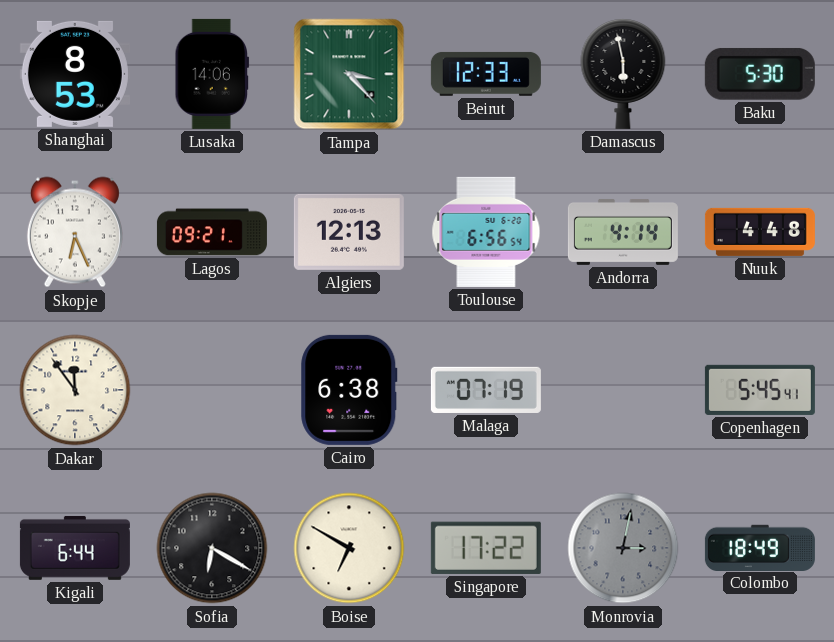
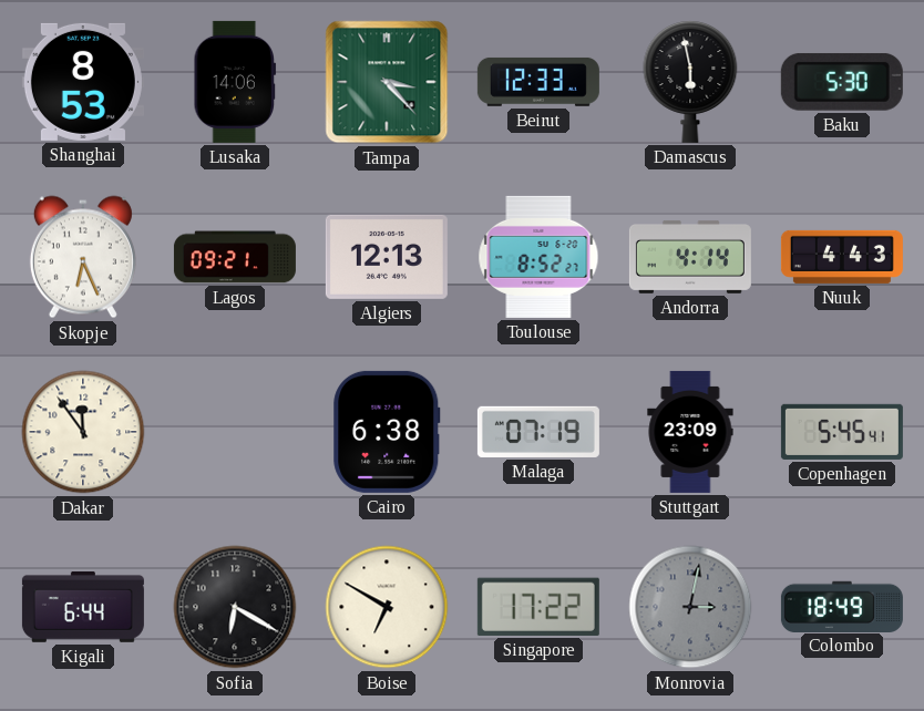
Toulouse: 6:56 -> 8:52
Nuuk: 4:48 -> 4:43
Stuttgart: none -> 23:09
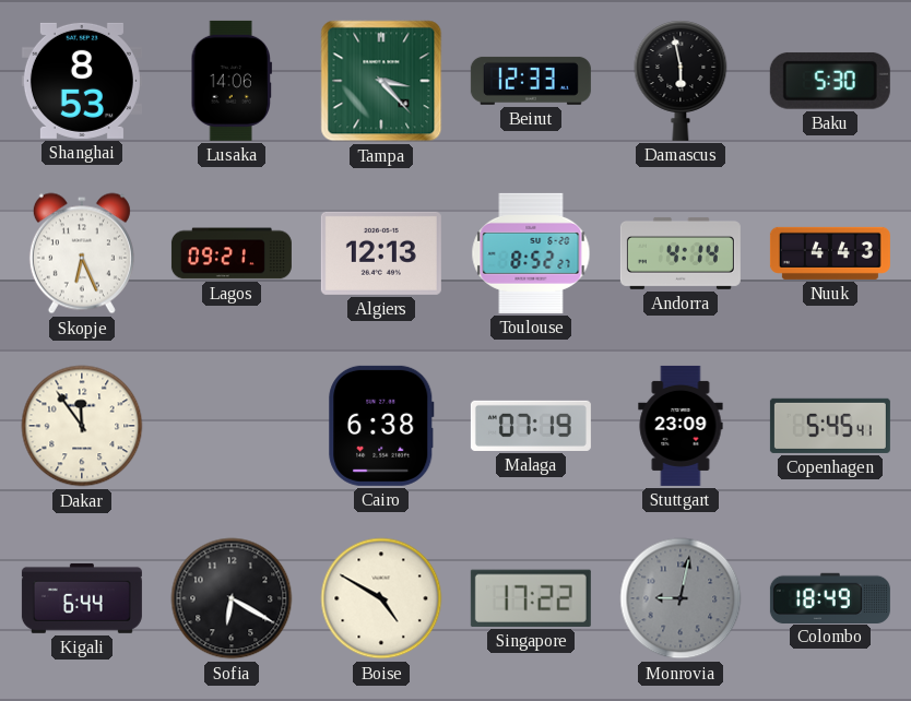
Boise: 6:50 -> 4:50
Monrovia: 3:02 -> 9:02
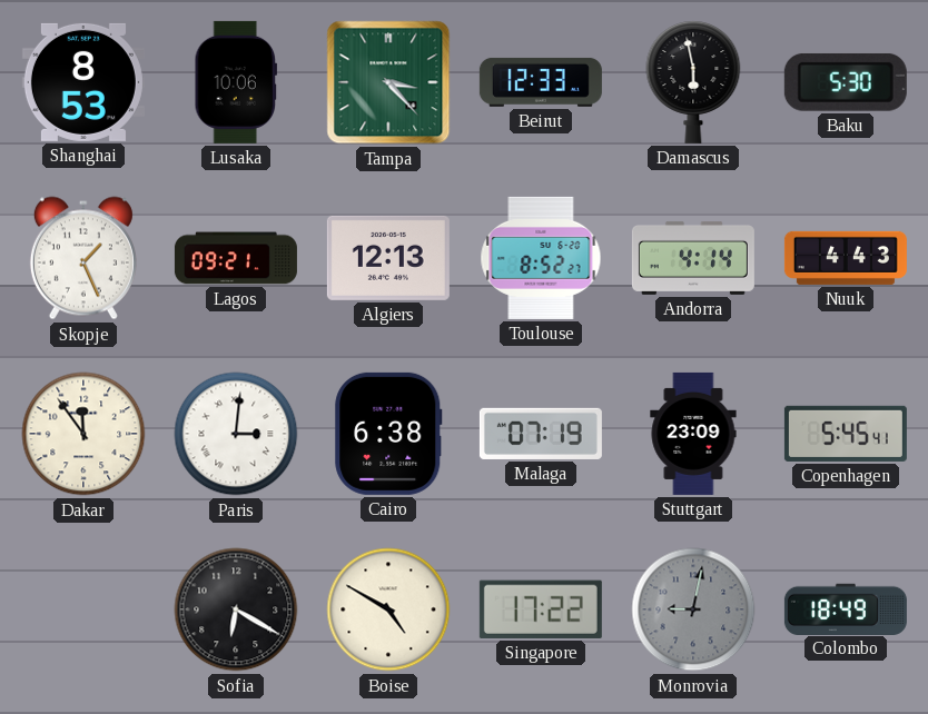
Lusaka: 14:06 -> 10:06
Skopje: 6:26 -> 1:26
Paris: none -> 3:01
Kigali: 6:44 -> none
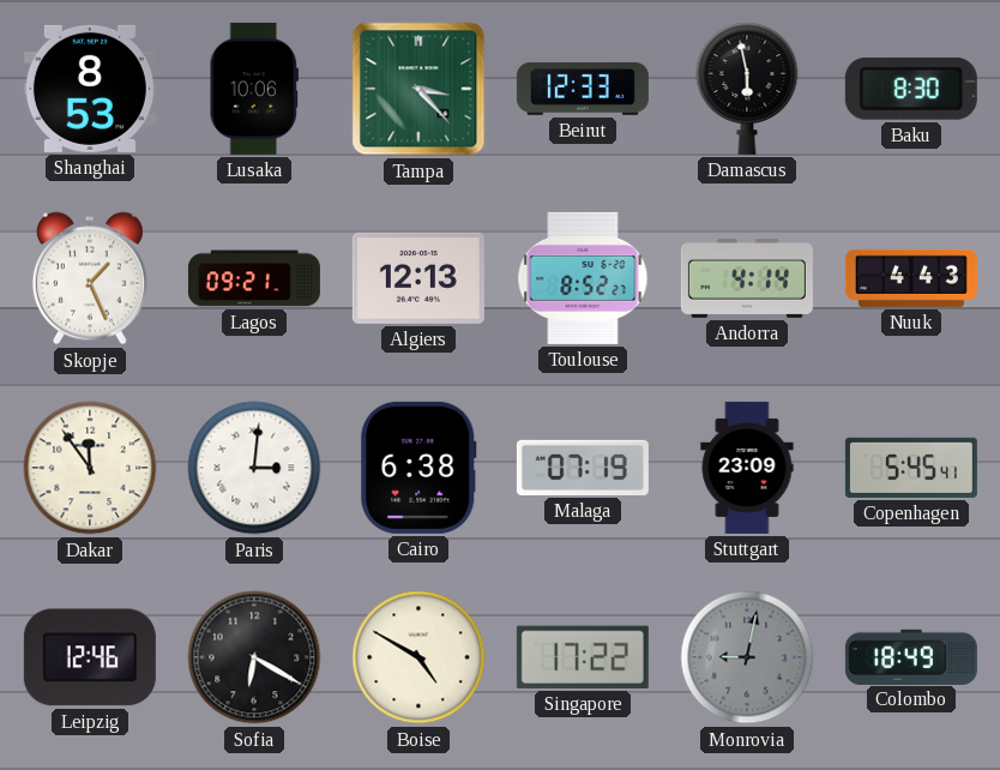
Baku: 5:30 -> 8:30
Leipzig: none -> 12:46
